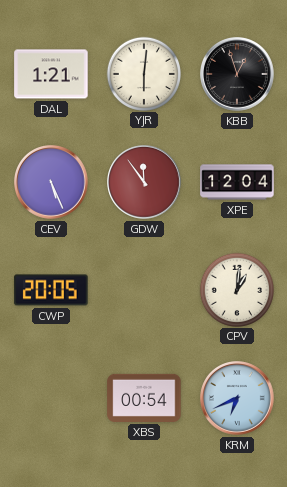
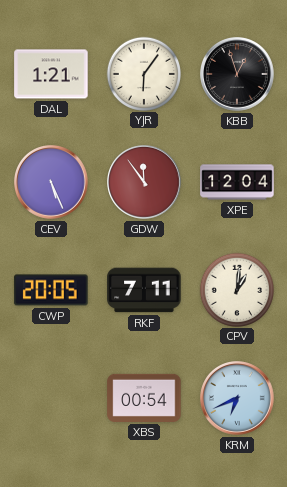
YJR: 6:01 -> 6:06
RKF: none -> 7:11
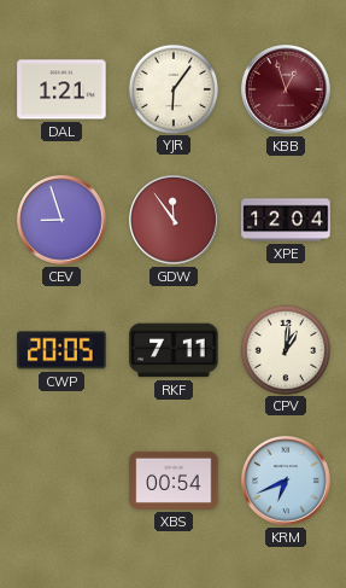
KBB dial: black -> burgundy
CEV: 5:26 -> 8:57
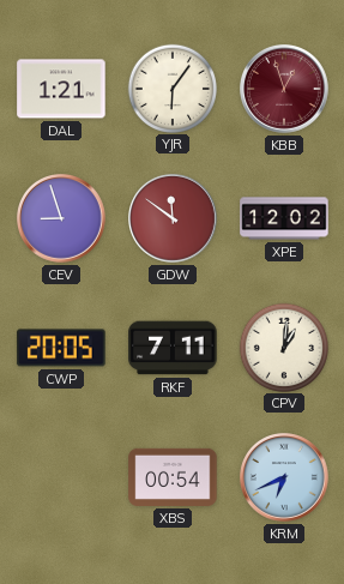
GDW: 11:54 -> 11:51
XPE: 12:04 -> 12:02
